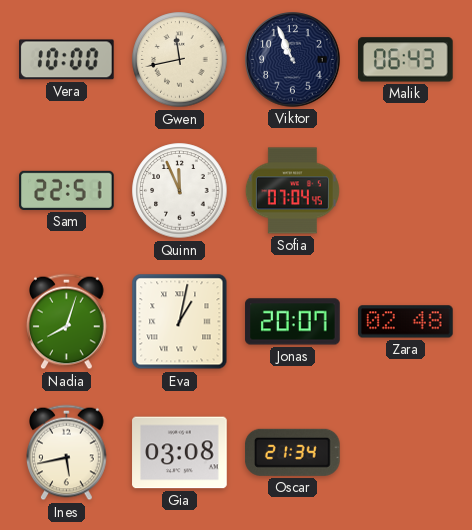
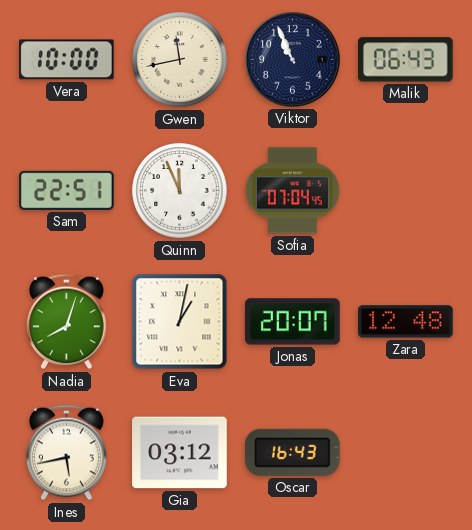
Zara: 02:48 -> 12:48
Gia: 03:08 -> 03:12
Oscar: 21:34 -> 16:43
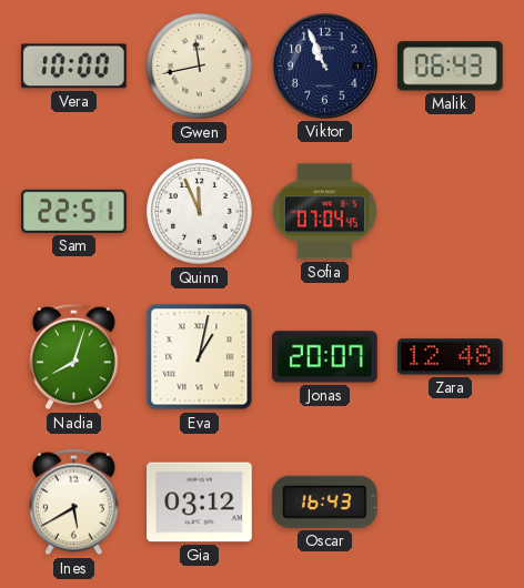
Ines: 5:43 -> 5:40
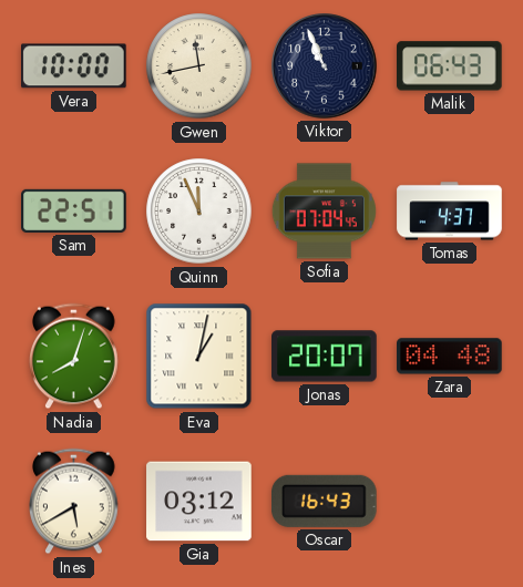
Tomas: none -> 4:37
Zara: 12:48 -> 04:48
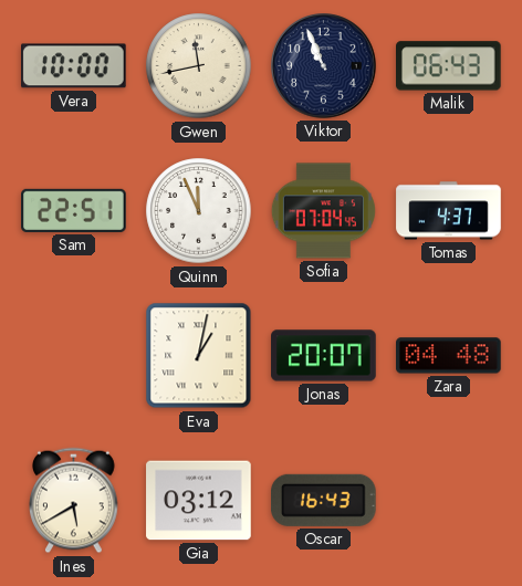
Nadia: 8:03 -> none
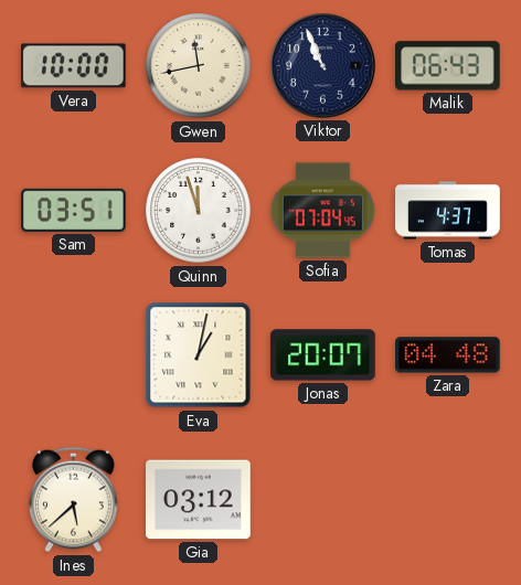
Sam: 22:51 -> 03:51
Quinn: 11:56 -> 11:57
Ines: 5:40 -> 5:38
Oscar: 16:43 -> none
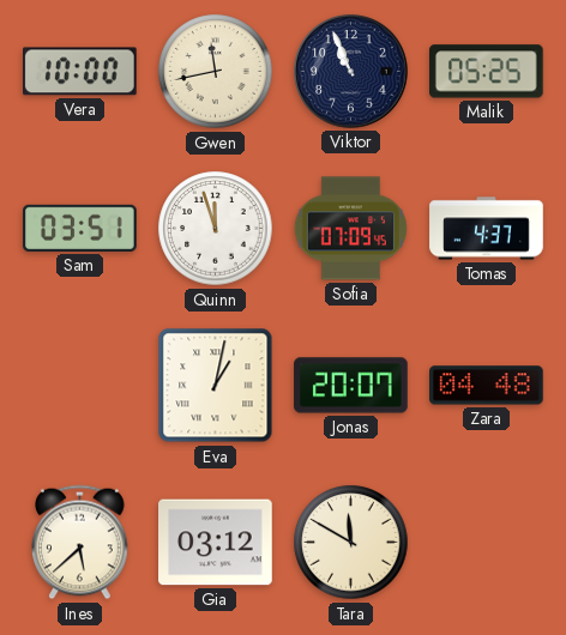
Malik: 06:43 -> 05:25
Sofia: 07:04 -> 07:09
Tara: none -> 11:50
